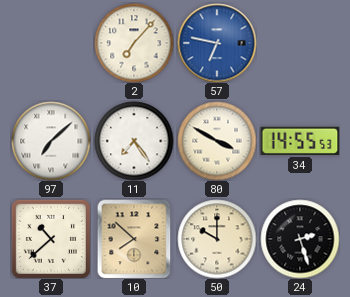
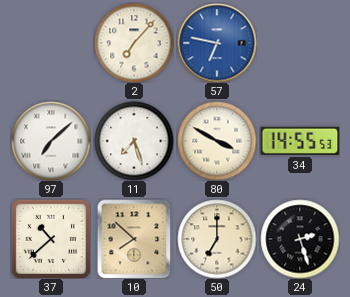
11: 7:24 -> 7:27
50: 10:00 -> 7:00
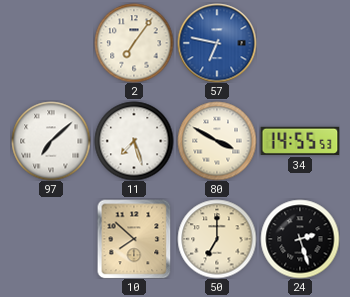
2: 7:07 -> 7:06
37: 10:38 -> none
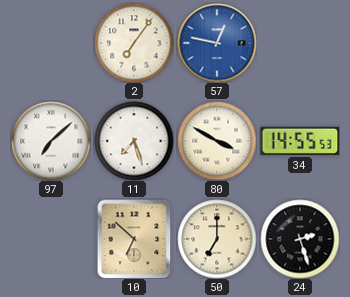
57: 6:47 -> 12:47
10: 7:52 -> 6:52
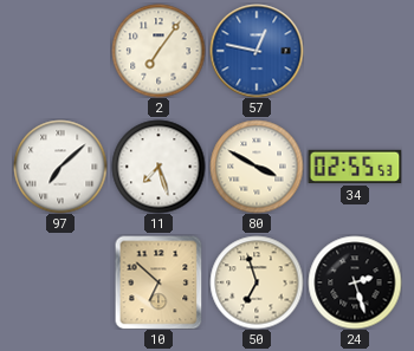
34: 14:55 -> 02:55
50: 7:00 -> 6:57
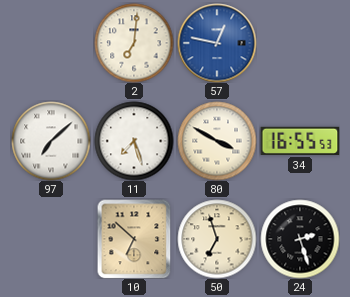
2: 7:06 -> 7:01
34: 02:55 -> 16:55
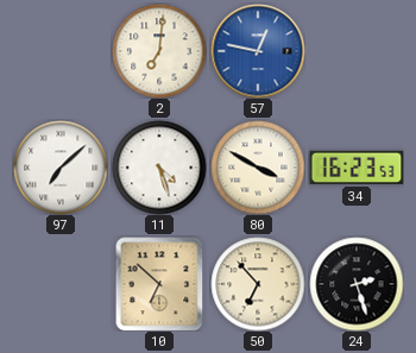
11: 7:27 -> 4:27
34: 16:55 -> 16:23
50: 6:57 -> 6:53
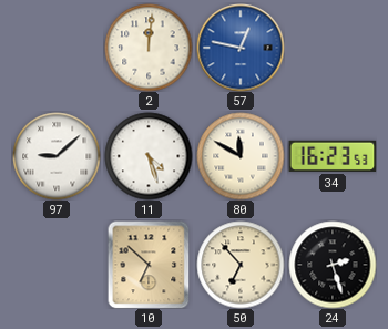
2: 7:01 -> 12:01
97: 7:08 -> 9:08
80: 3:50 -> 11:50
